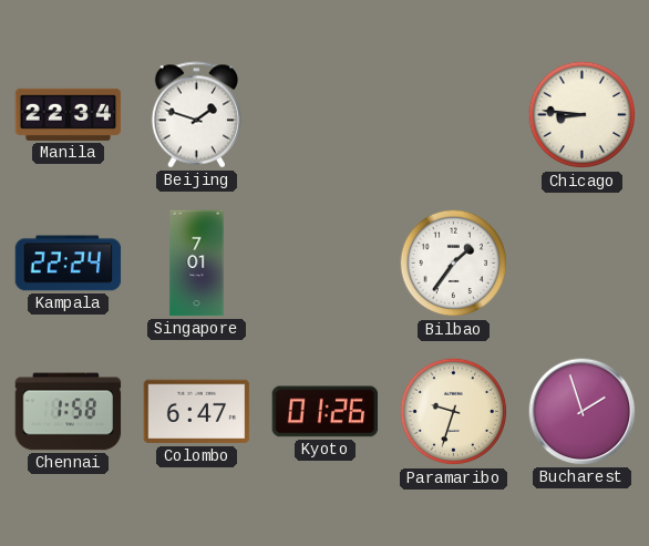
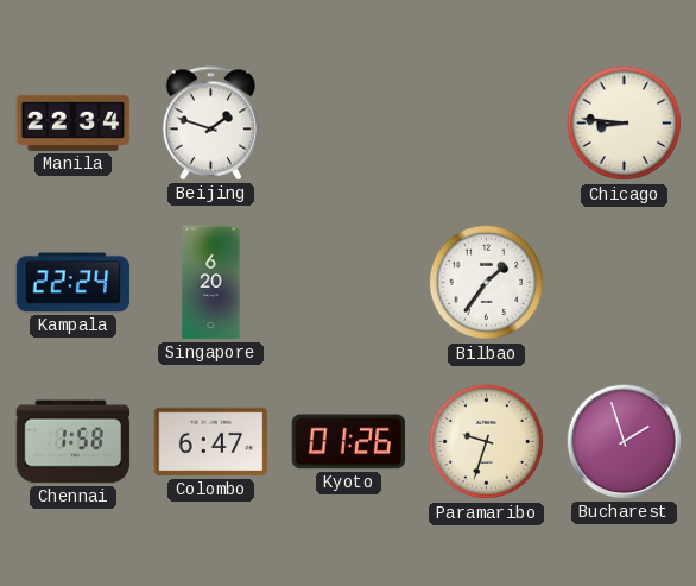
Singapore: 7:01 -> 6:20
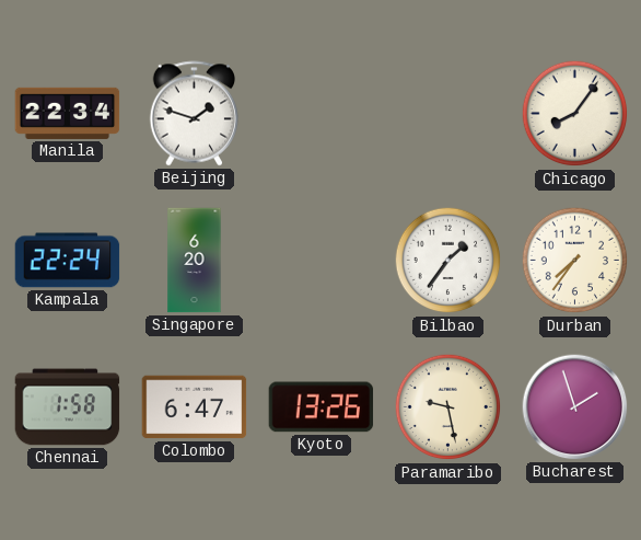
Chicago: 8:46 -> 8:06
Durban: none -> 7:36
Kyoto: 01:26 -> 13:26
Paramaribo: 9:33 -> 9:28
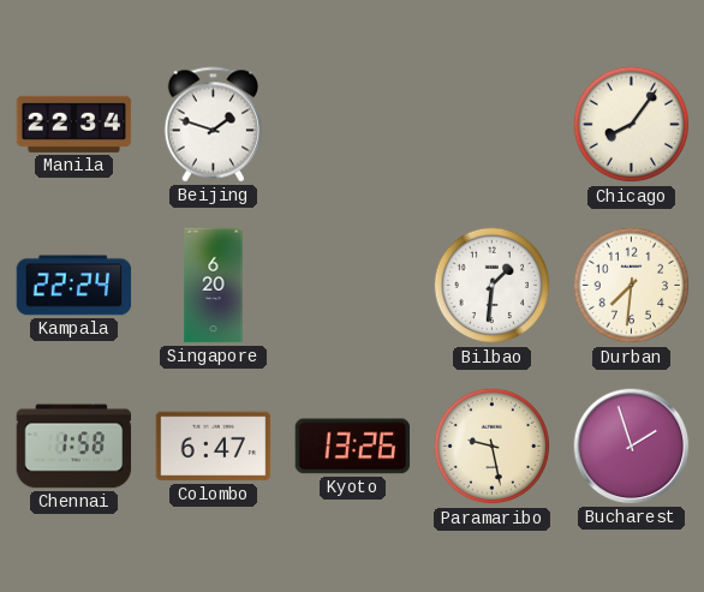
Bilbao: 1:36 -> 1:31
Durban: 7:36 -> 7:31
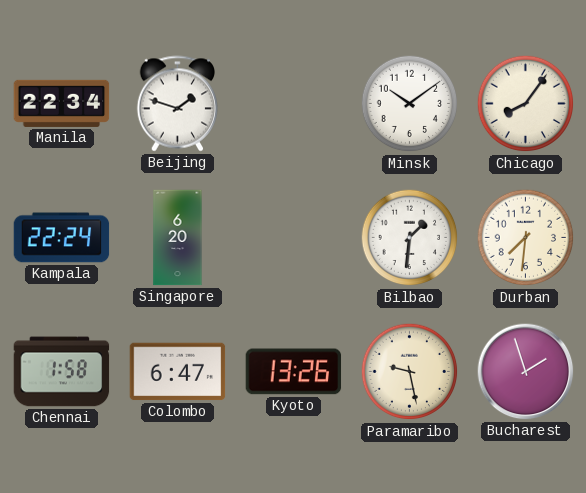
Minsk: none -> 10:09
